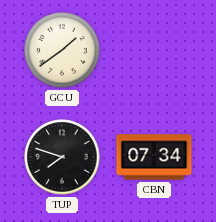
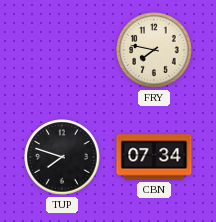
GCU: 1:39 -> none
FRY: none -> 7:47
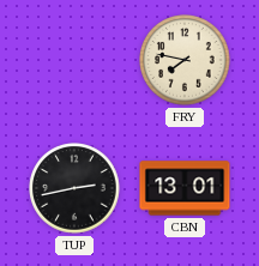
TUP: 7:48 -> 2:43
CBN: 07:34 -> 13:01
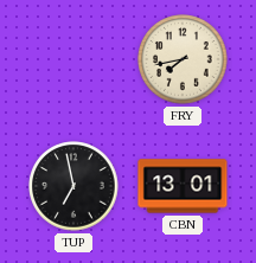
FRY: 7:47 -> 7:43
TUP: 2:43 -> 6:58
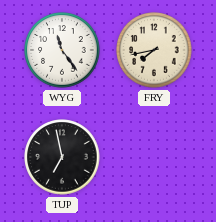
WYG: none -> 11:24
CBN: 13:01 -> none
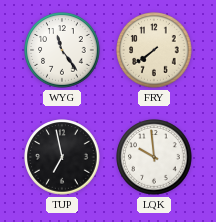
FRY: 7:43 -> 7:39
LQK: none -> 9:59
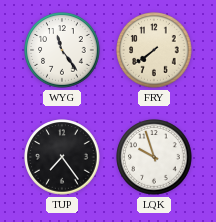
TUP: 6:58 -> 7:24
LQK: 9:59 -> 9:57
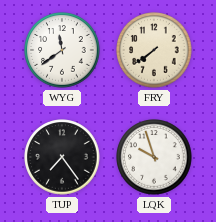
WYG: 11:24 -> 11:39
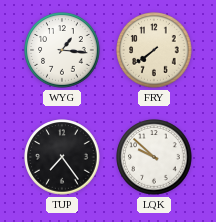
WYG: 11:39 -> 1:16
LQK: 9:57 -> 9:52
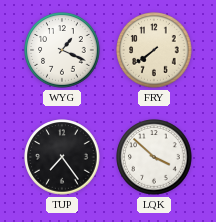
WYG: 1:16 -> 1:19
LQK: 9:52 -> 3:52
